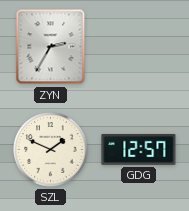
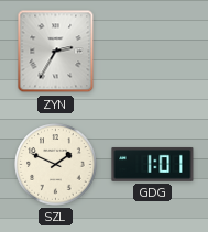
GDG: 12:57 -> 1:01
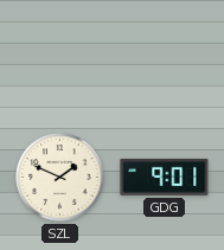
ZYN: 2:35 -> none
GDG: 1:01 -> 9:01
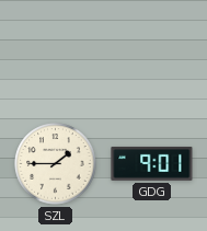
SZL: 1:49 -> 1:45
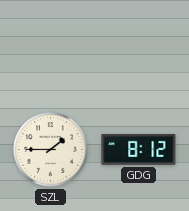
GDG: 9:01 -> 8:12
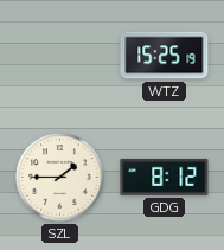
WTZ: none -> 15:25
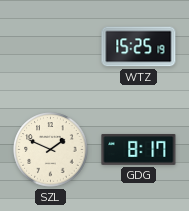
SZL: 1:45 -> 1:49
GDG: 8:12 -> 8:17
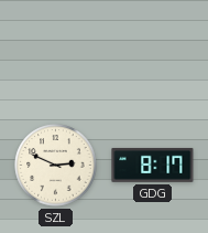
WTZ: 15:25 -> none
SZL: 1:49 -> 2:49
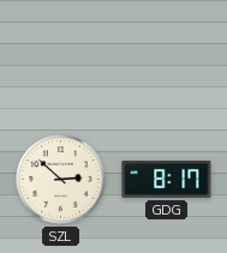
SZL: 2:49 -> 2:52
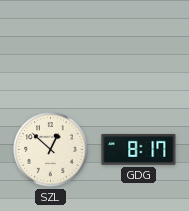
SZL: 2:52 -> 12:52
